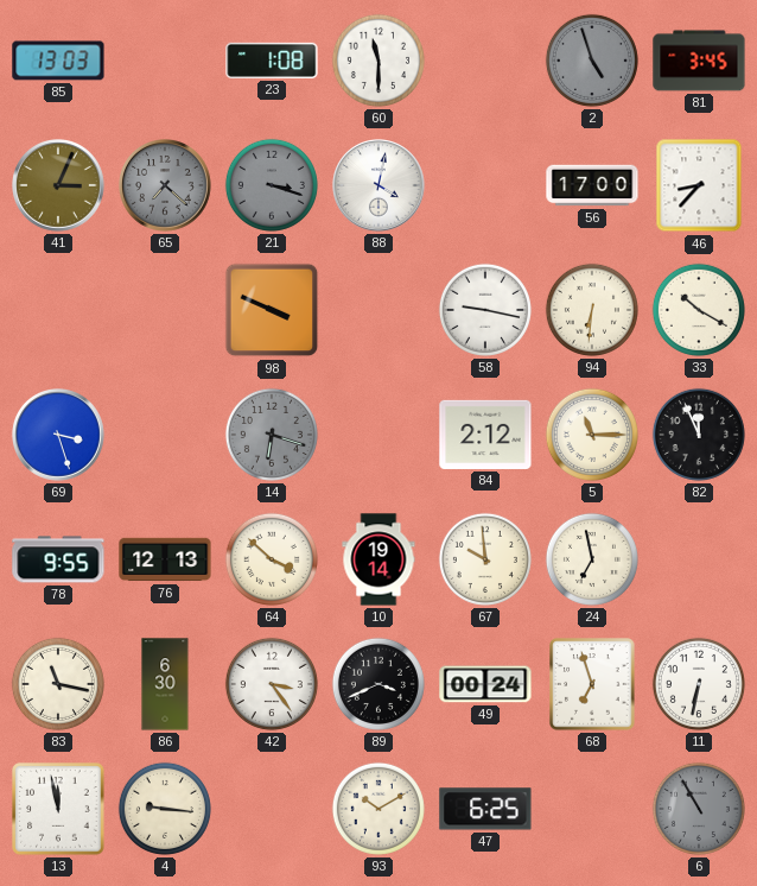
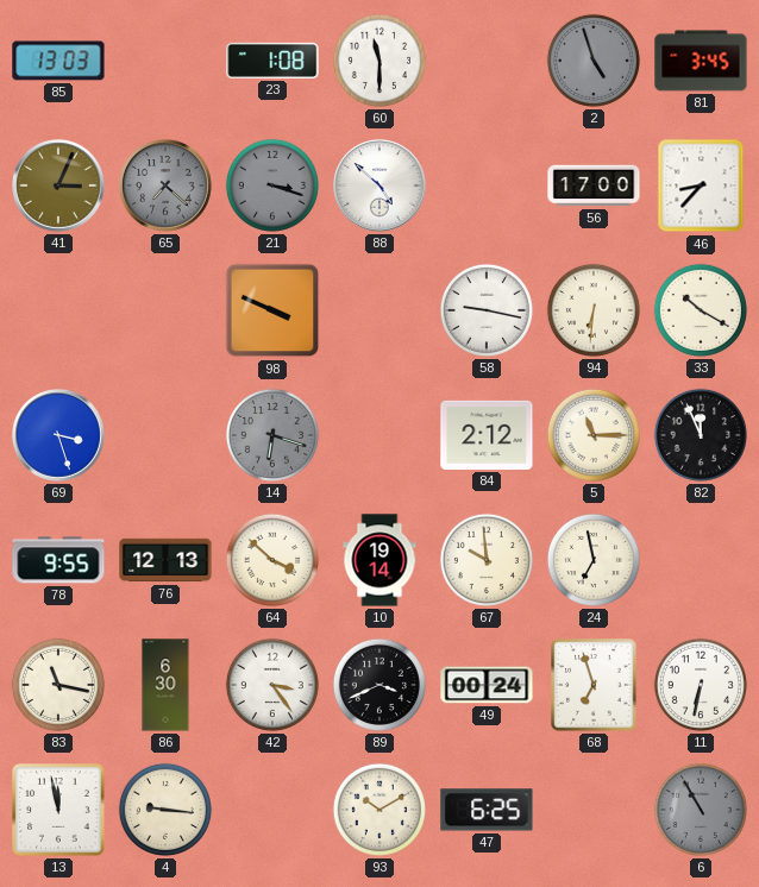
88: 4:02 -> 4:52
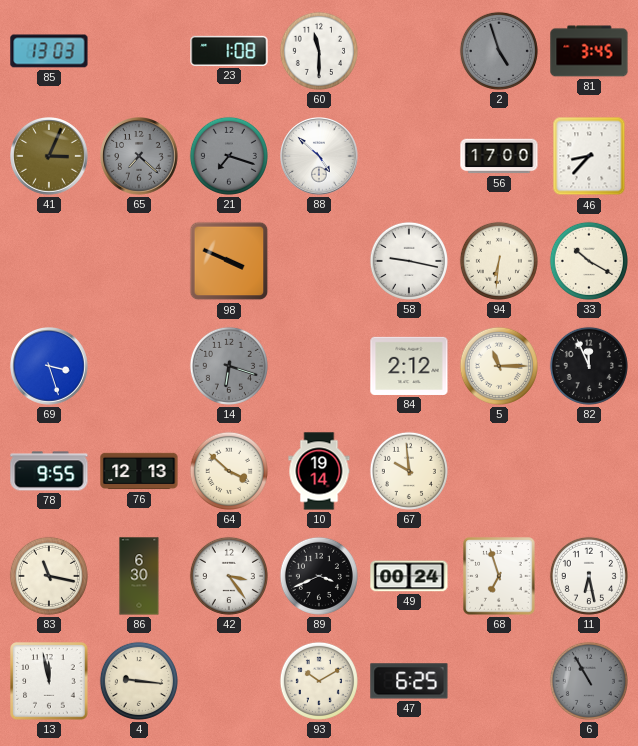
21: 3:18 -> 7:18
24: 6:58 -> none
11: 6:32 -> 6:28
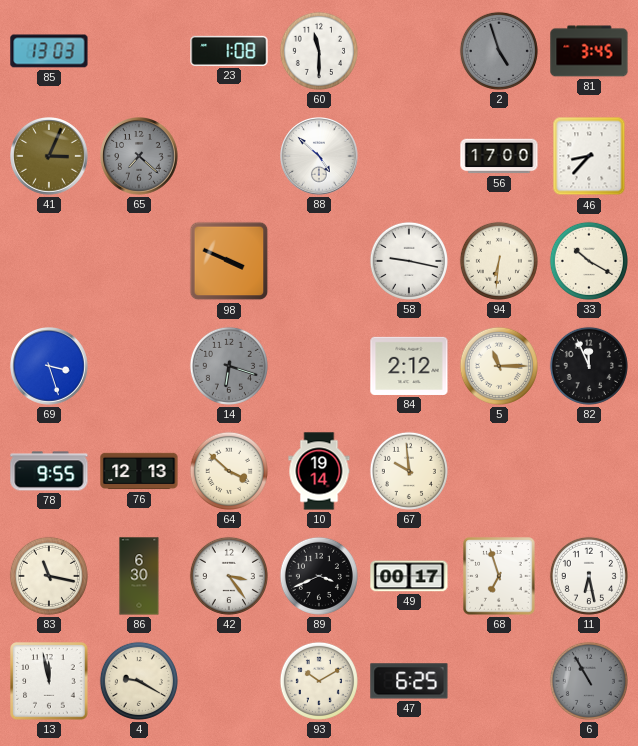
21: 7:18 -> none
49: 00:24 -> 00:17
4: 9:16 -> 9:20
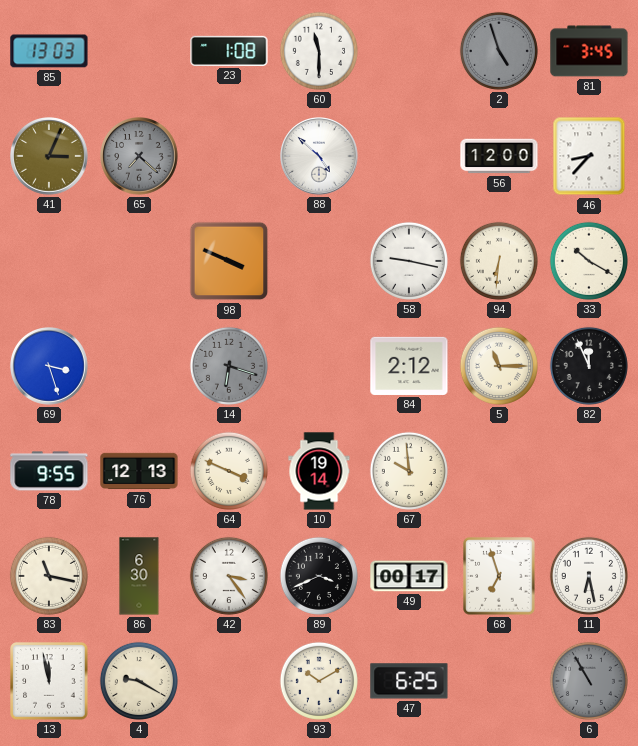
56: 17:00 -> 12:00
64: 3:52 -> 3:49
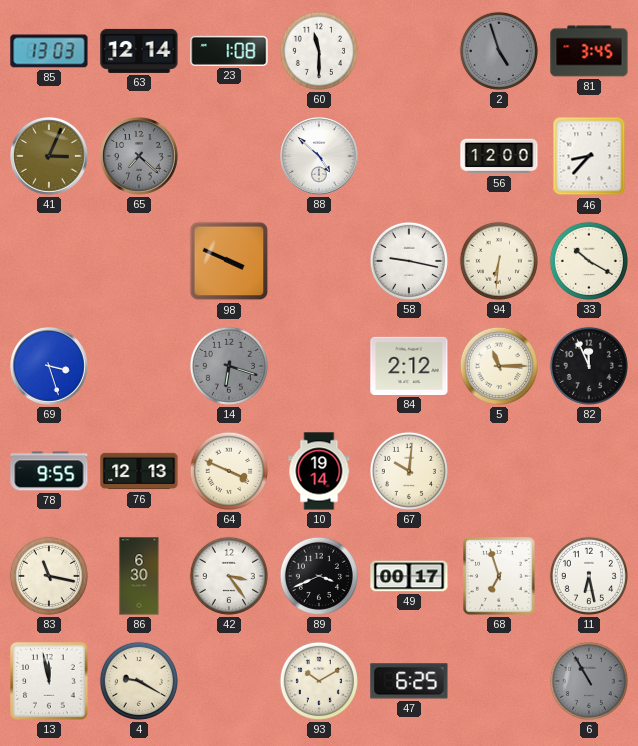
63: none -> 12:14
67: 9:59 -> 10:01
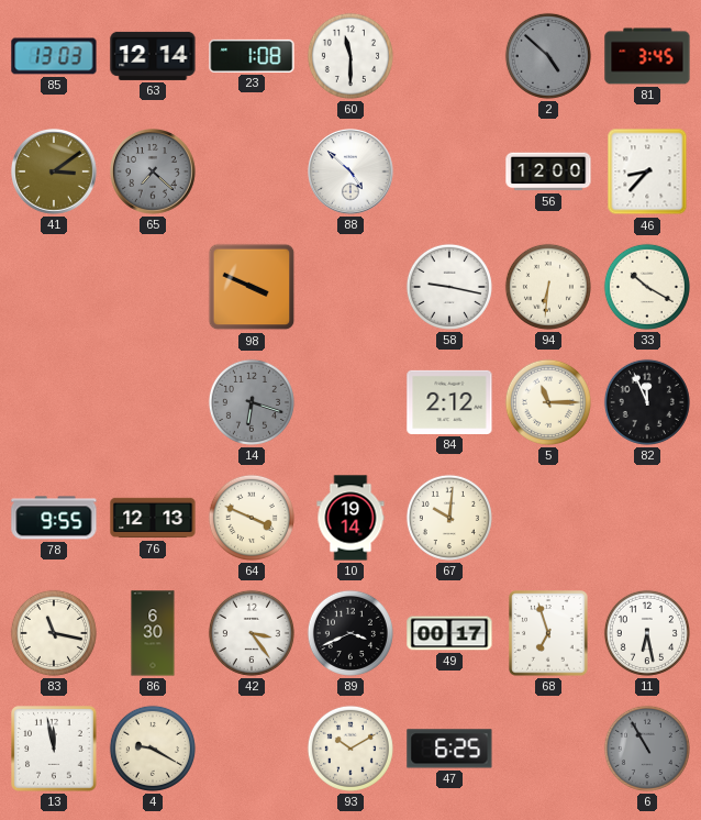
2: 4:57 -> 4:52
41: 3:04 -> 3:09
69: 3:27 -> none
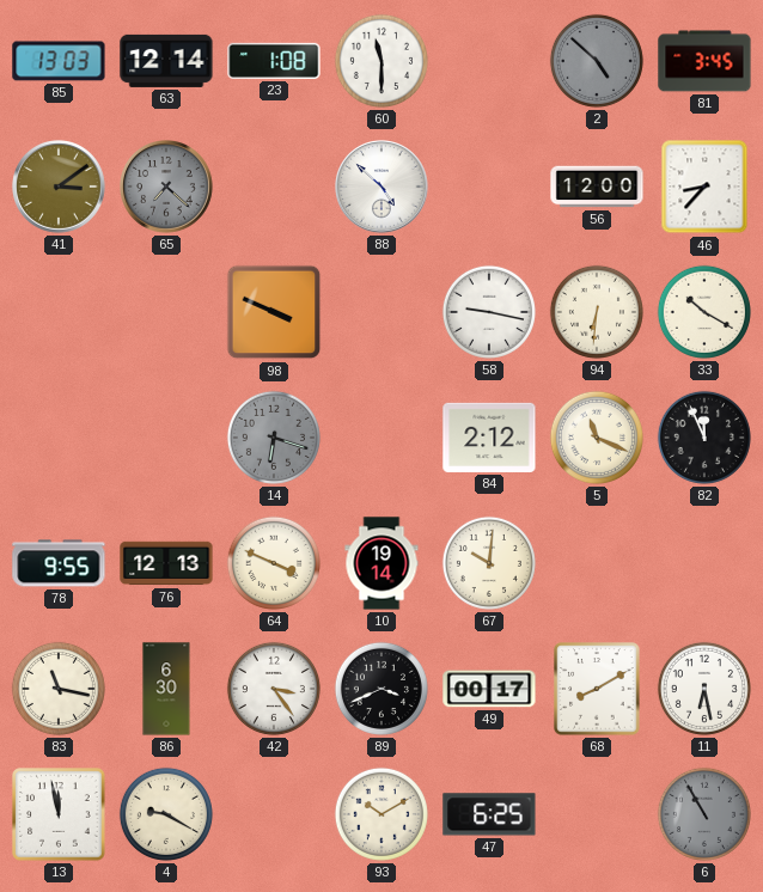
5: 11:15 -> 11:19
68: 6:57 -> 8:10
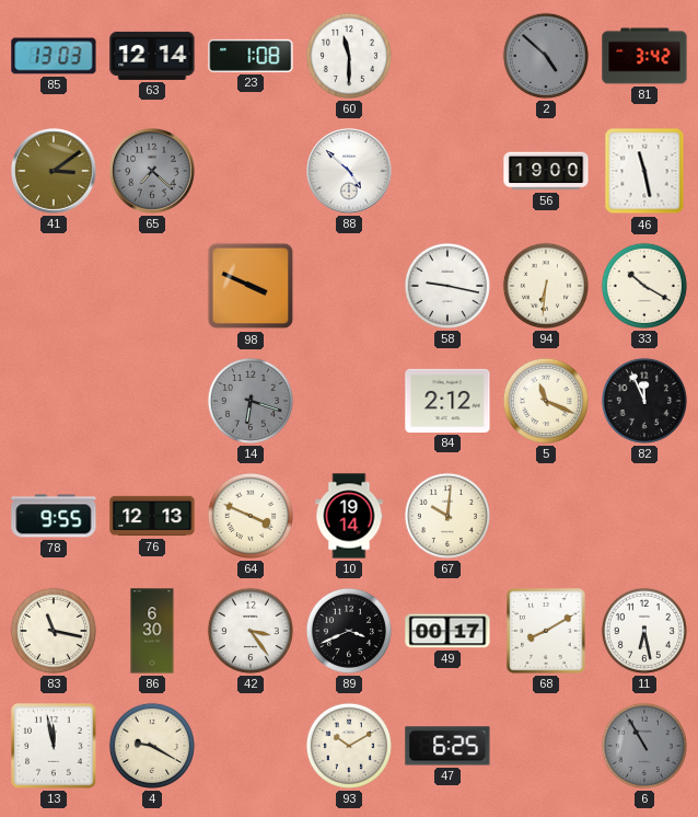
81: 3:45 -> 3:42
56: 12:00 -> 19:00
46: 8:37 -> 11:28
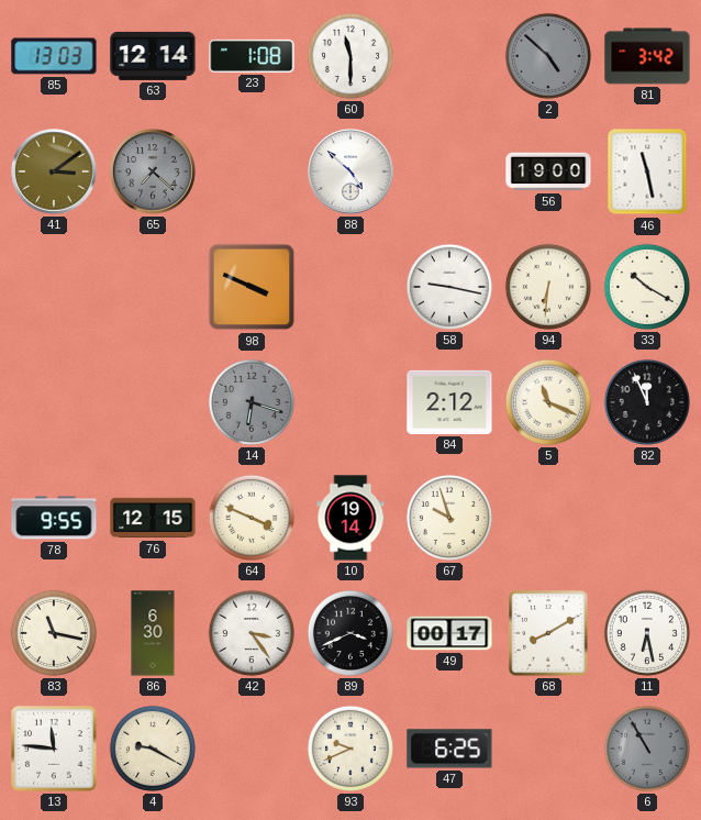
76: 12:13 -> 12:15
67: 10:01 -> 9:57
13: 11:58 -> 11:46
93: 10:10 -> 9:41
